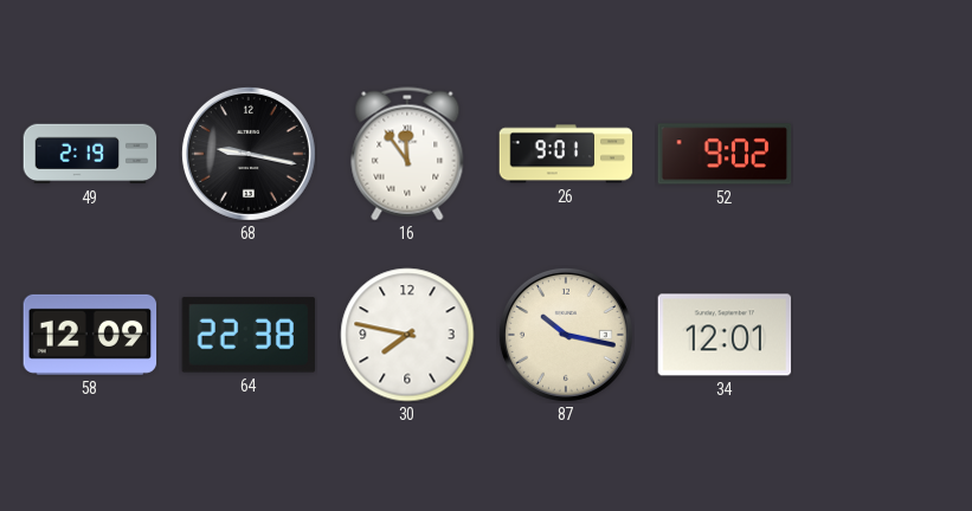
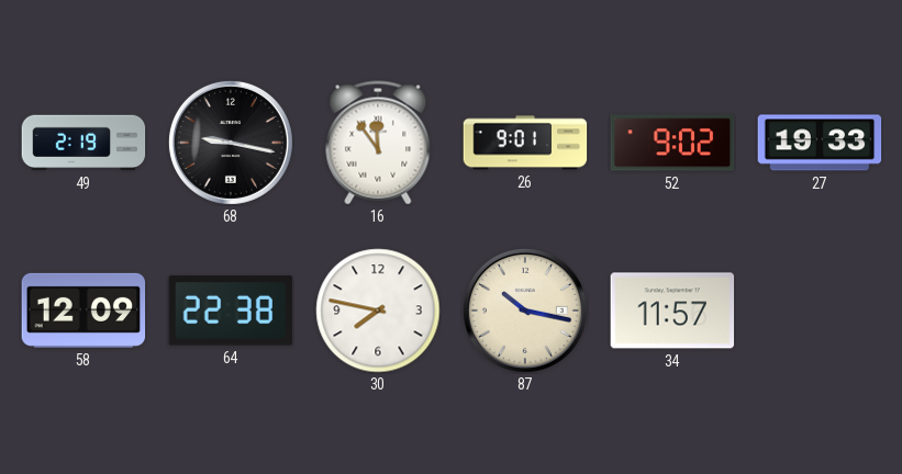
27: none -> 19:33
34: 12:01 -> 11:57
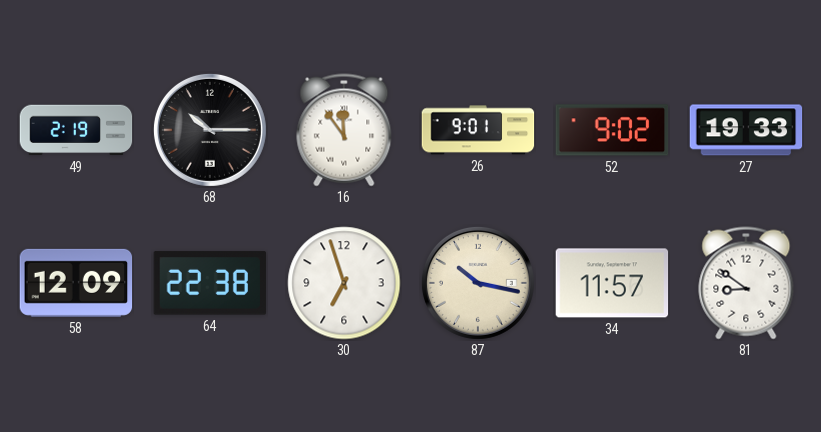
68: 9:17 -> 10:15
30: 7:47 -> 6:57
81: none -> 8:51
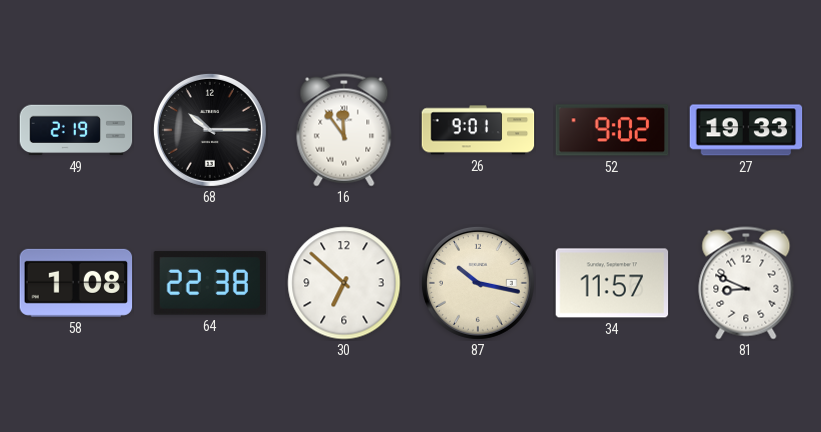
58: 12:09 -> 1:08
30: 6:57 -> 6:52
81: 8:51 -> 8:49
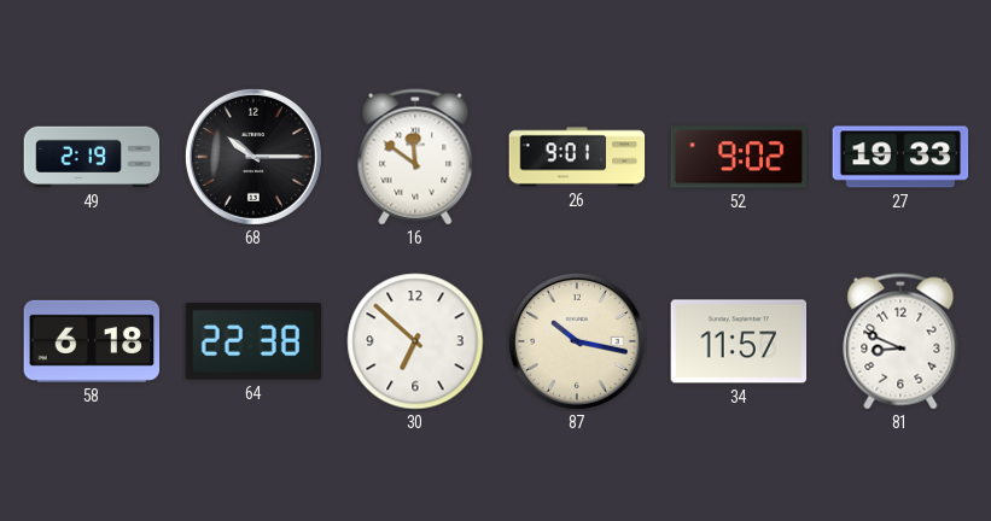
16: 11:54 -> 11:51
58: 1:08 -> 6:18
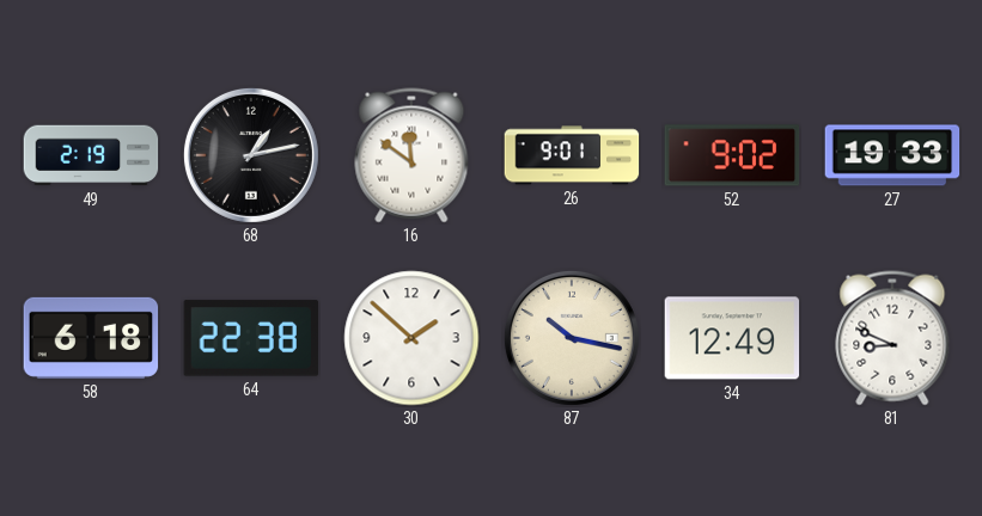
68: 10:15 -> 1:13
30: 6:52 -> 1:52
34: 11:57 -> 12:49
